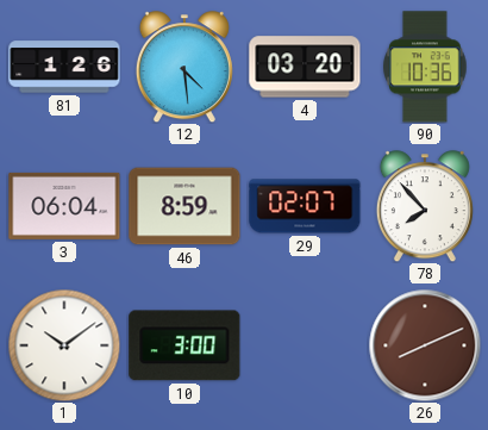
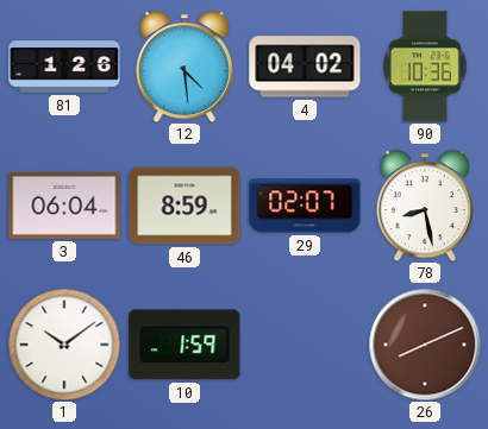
4: 03:20 -> 04:02
78: 7:53 -> 8:28
10: 3:00 -> 1:59
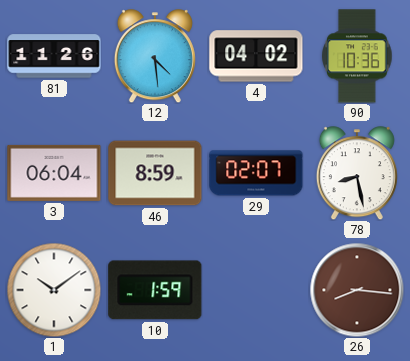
81: 1:26 -> 11:26
26: 8:11 -> 8:16
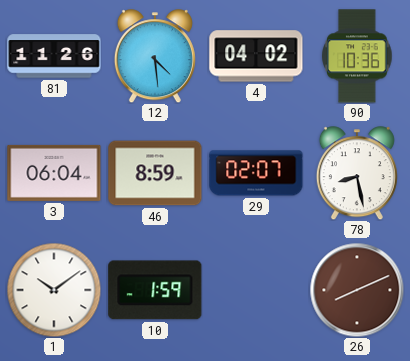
26: 8:16 -> 8:11
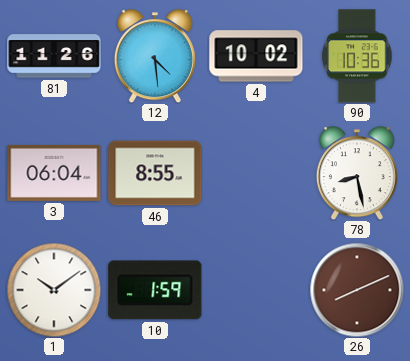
4: 04:02 -> 10:02
46: 8:59 -> 8:55
29: 02:07 -> none
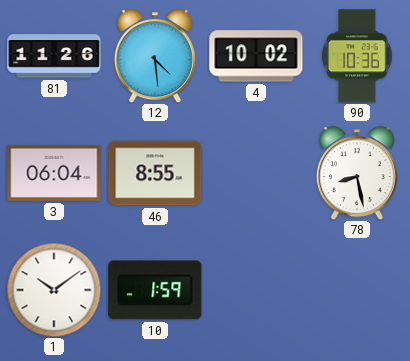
26: 8:11 -> none
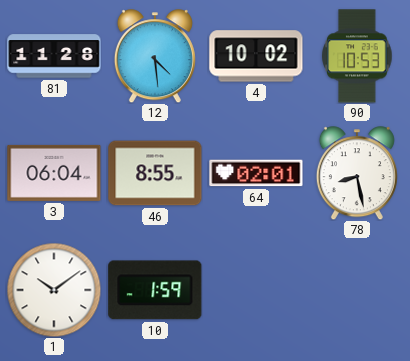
81: 11:26 -> 11:28
90: 10:36 -> 10:53
64: none -> 02:01
